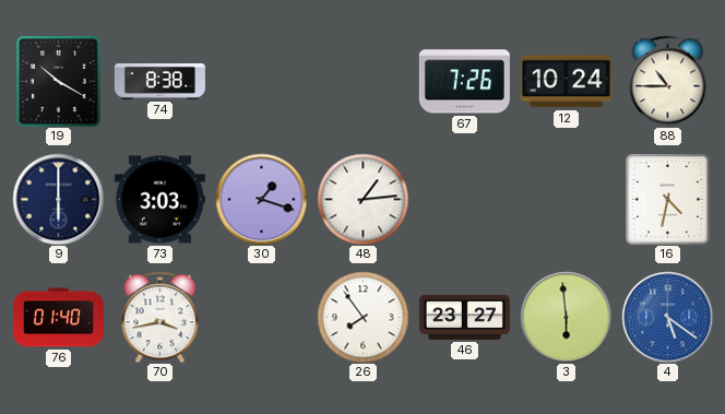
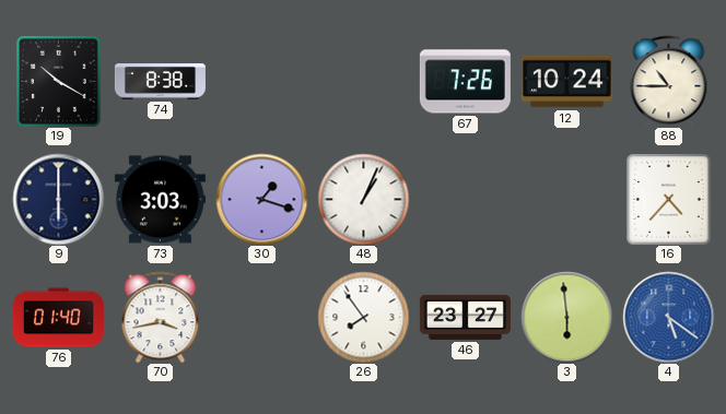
48: 1:14 -> 1:04
16: 4:32 -> 4:37
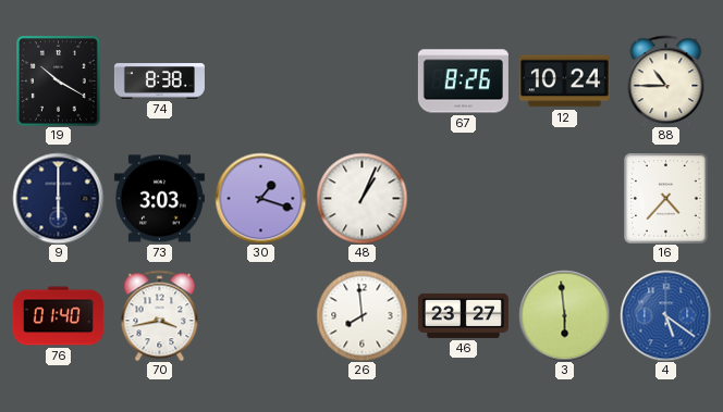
67: 7:26 -> 8:26
26: 7:54 -> 7:59
